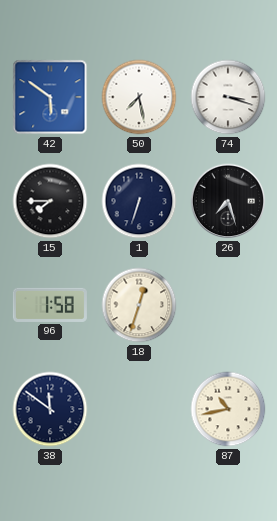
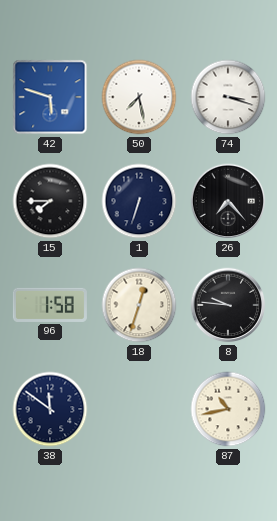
42: 5:51 -> 5:48
26: 7:27 -> 7:23
8: none -> 9:46
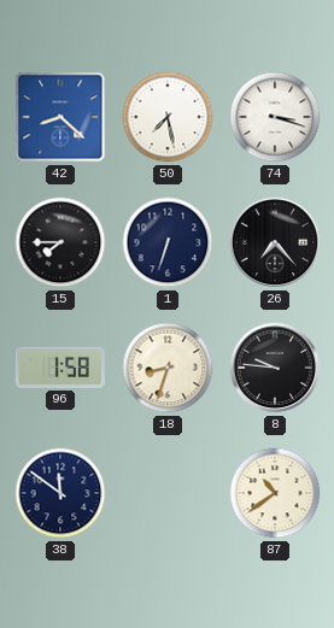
42: 5:48 -> 8:22
18: 12:33 -> 8:33
87: 10:43 -> 10:39
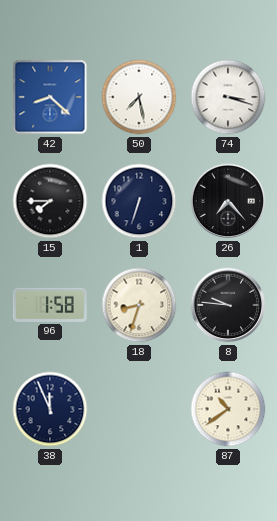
38: 11:51 -> 11:56
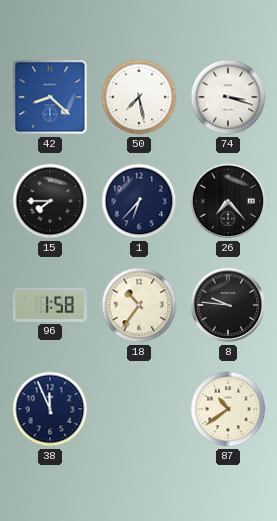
1: 6:33 -> 6:37
18: 8:33 -> 10:36
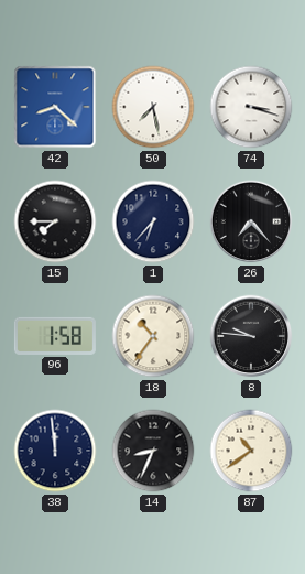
38: 11:56 -> 11:59
14: none -> 8:34
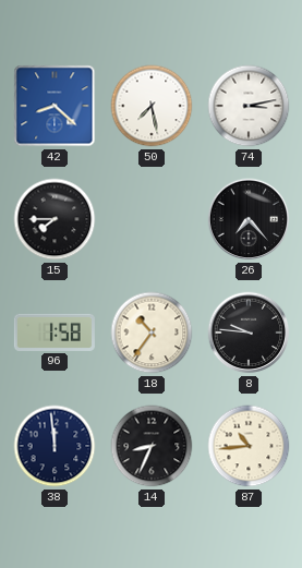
74: 3:18 -> 3:13
1: 6:37 -> none
87: 10:39 -> 10:44
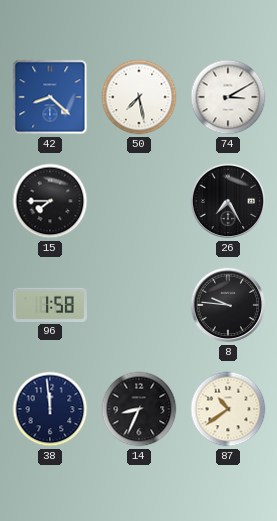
74: 3:13 -> 3:10
26: 7:23 -> 7:25
18: 10:36 -> none
87: 10:44 -> 10:39
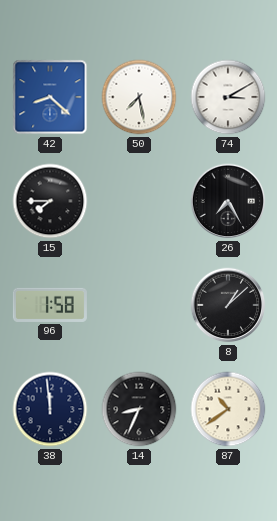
8: 9:46 -> 1:08
